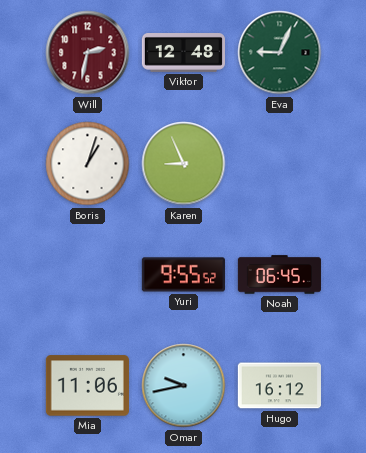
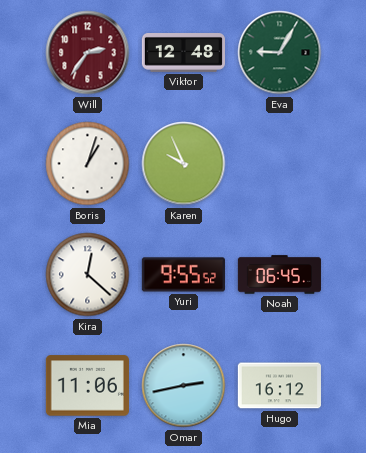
Will: 2:32 -> 2:36
Eva: 9:04 -> 9:05
Karen: 8:56 -> 9:56
Kira: none -> 12:22
Omar: 9:43 -> 2:43
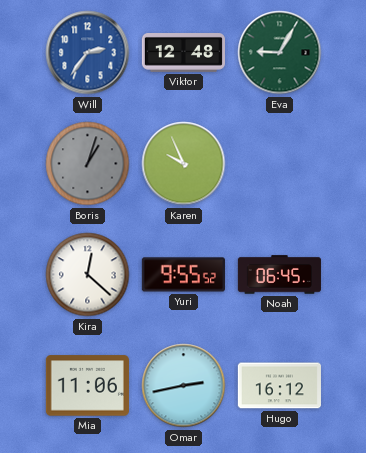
Will dial: burgundy -> blue
Boris dial: white -> grey
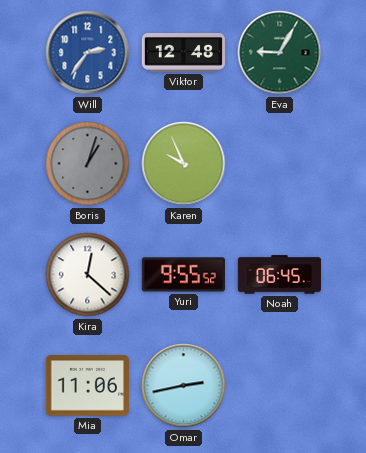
Hugo: 16:12 -> none
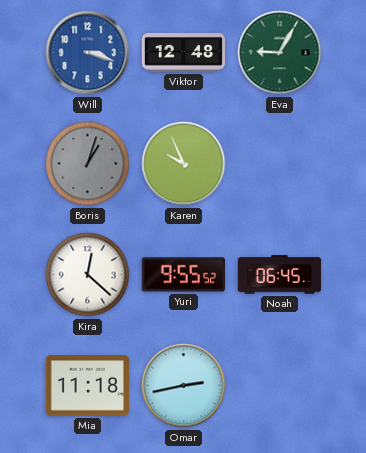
Will: 2:36 -> 3:18
Mia: 11:06 -> 11:18
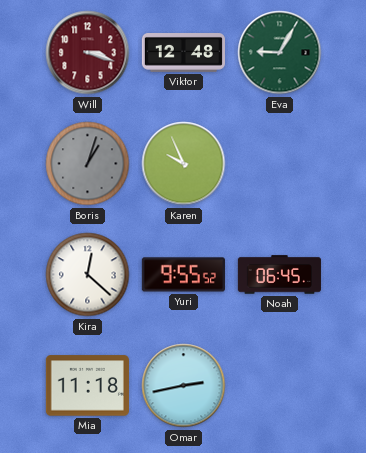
Will dial: blue -> burgundy
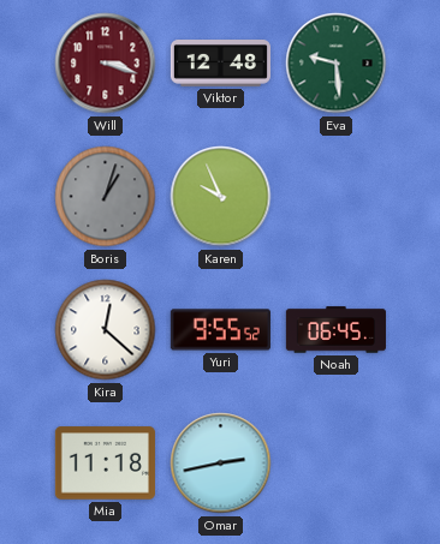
Eva: 9:05 -> 9:29
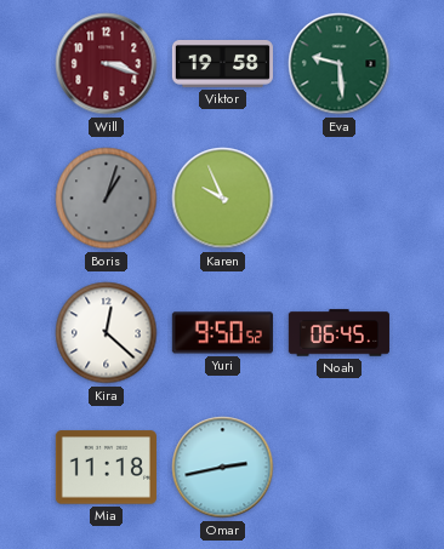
Viktor: 12:48 -> 19:58
Yuri: 9:55 -> 9:50
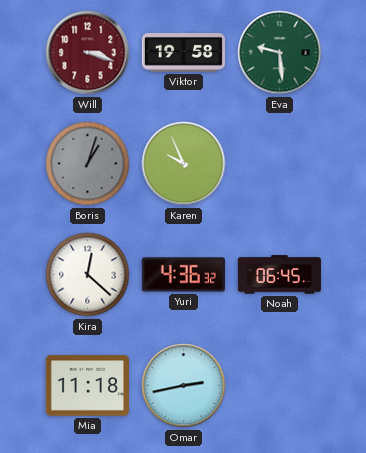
Yuri: 9:50 -> 4:36
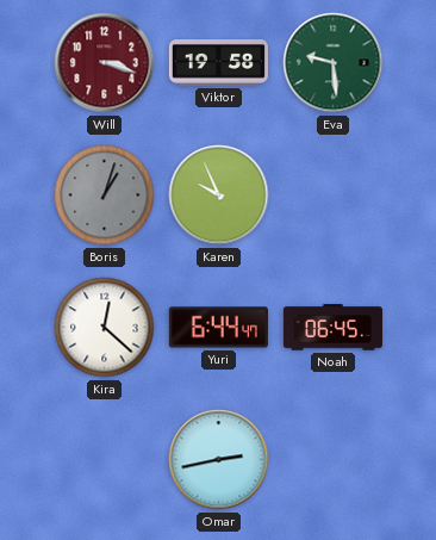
Yuri: 4:36 -> 6:44
Mia: 11:18 -> none
